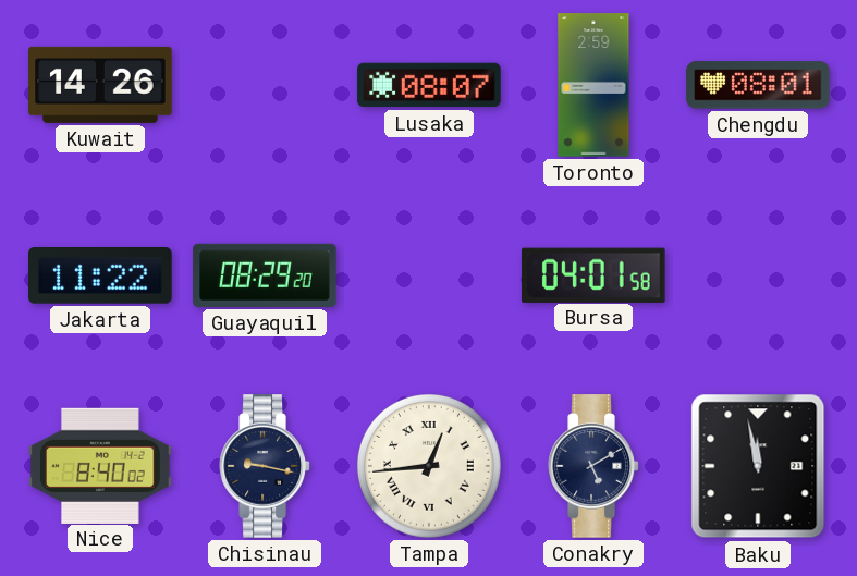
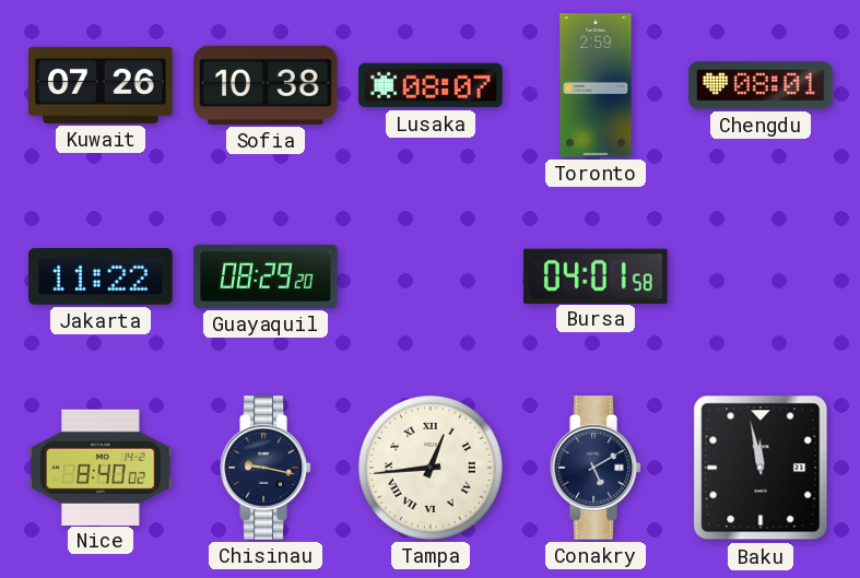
Kuwait: 14:26 -> 07:26
Sofia: none -> 10:38
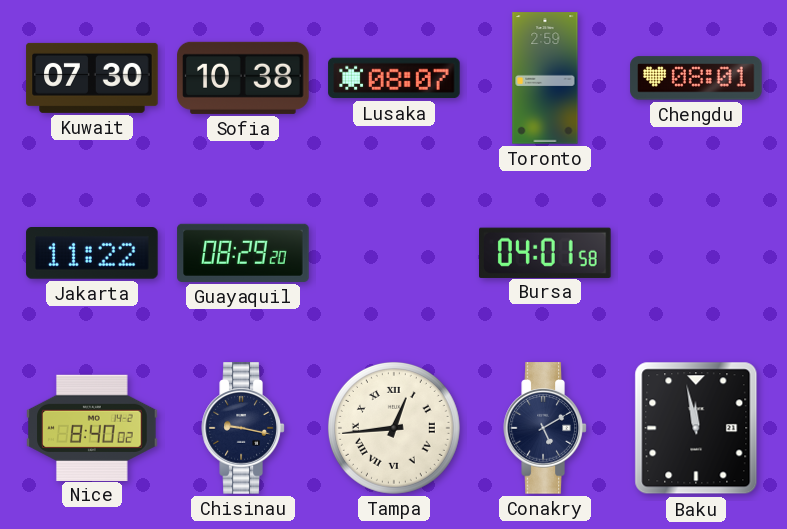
Kuwait: 07:26 -> 07:30
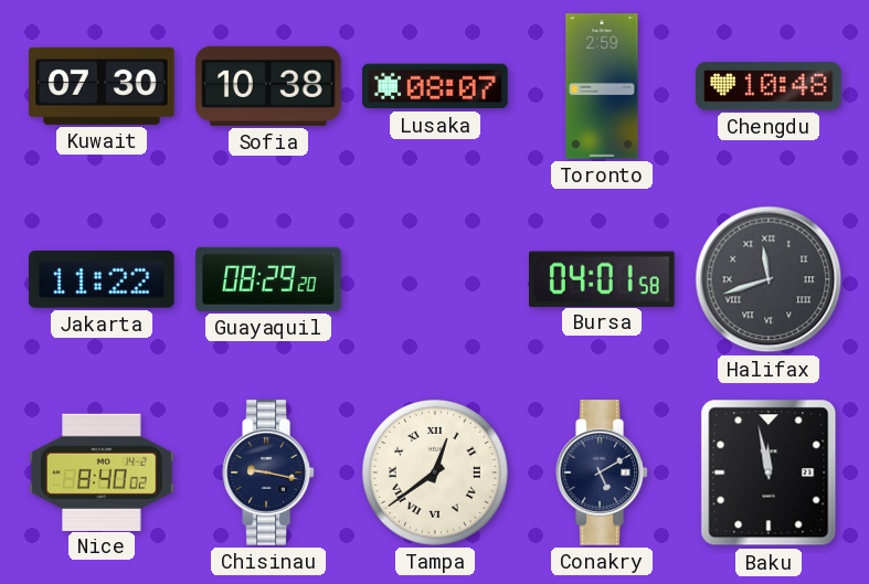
Chengdu: 08:01 -> 10:48
Halifax: none -> 11:42
Tampa: 12:44 -> 12:39
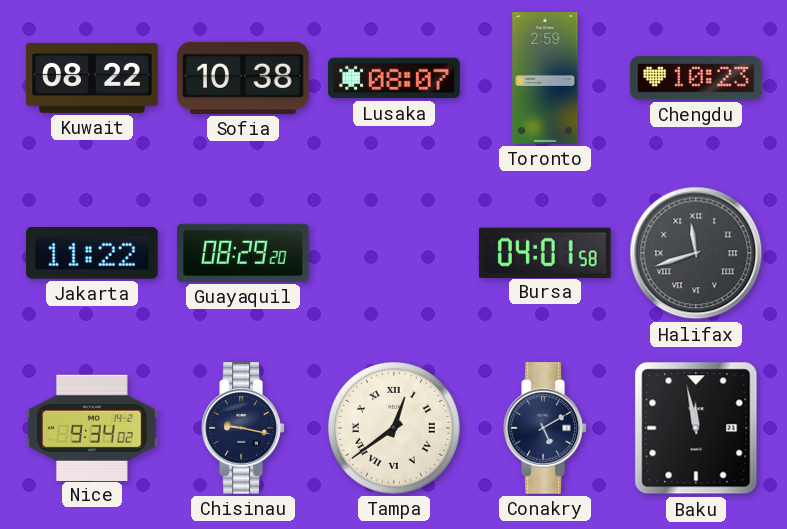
Kuwait: 07:30 -> 08:22
Chengdu: 10:48 -> 10:23
Nice: 8:40 -> 9:34
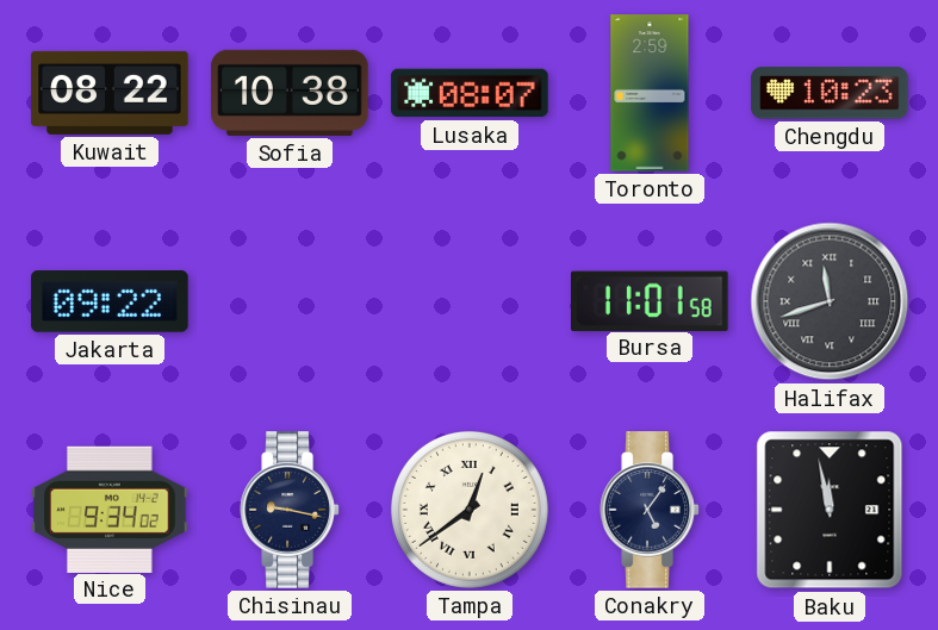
Jakarta: 11:22 -> 09:22
Guayaquil: 08:29 -> none
Bursa: 04:01 -> 11:01
Conakry: 5:10 -> 5:06
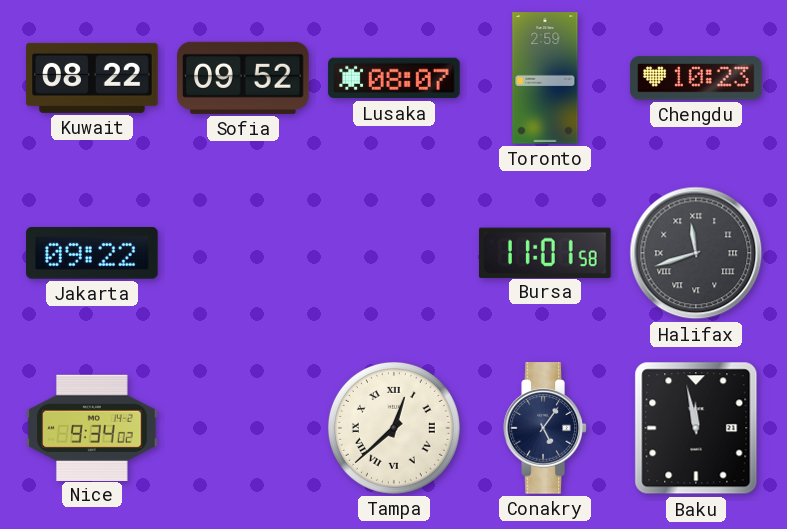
Sofia: 10:38 -> 09:52
Chisinau: 9:17 -> none
Tampa: 12:39 -> 12:38
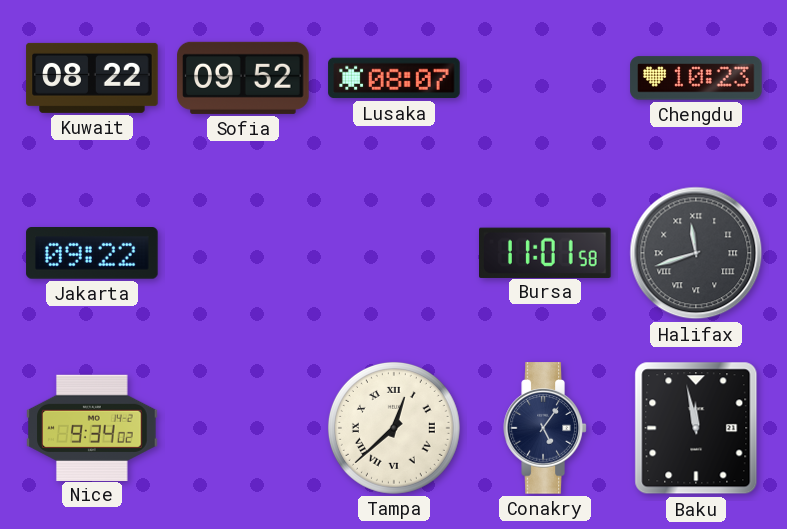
Toronto: 2:59 -> none
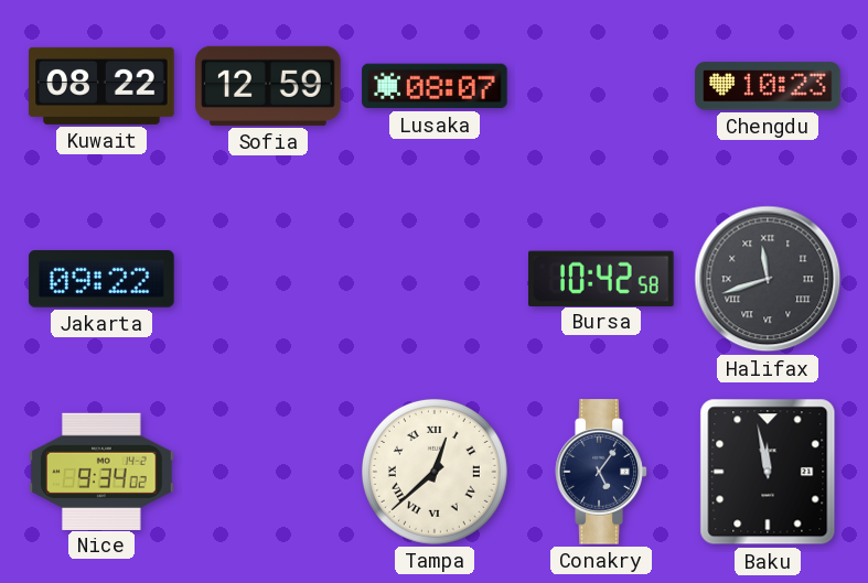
Sofia: 09:52 -> 12:59
Bursa: 11:01 -> 10:42
